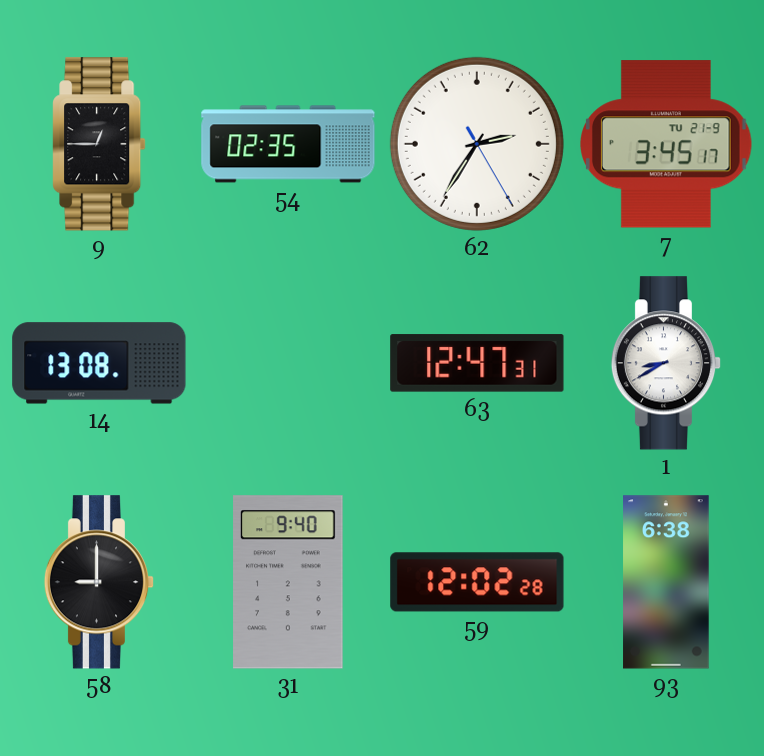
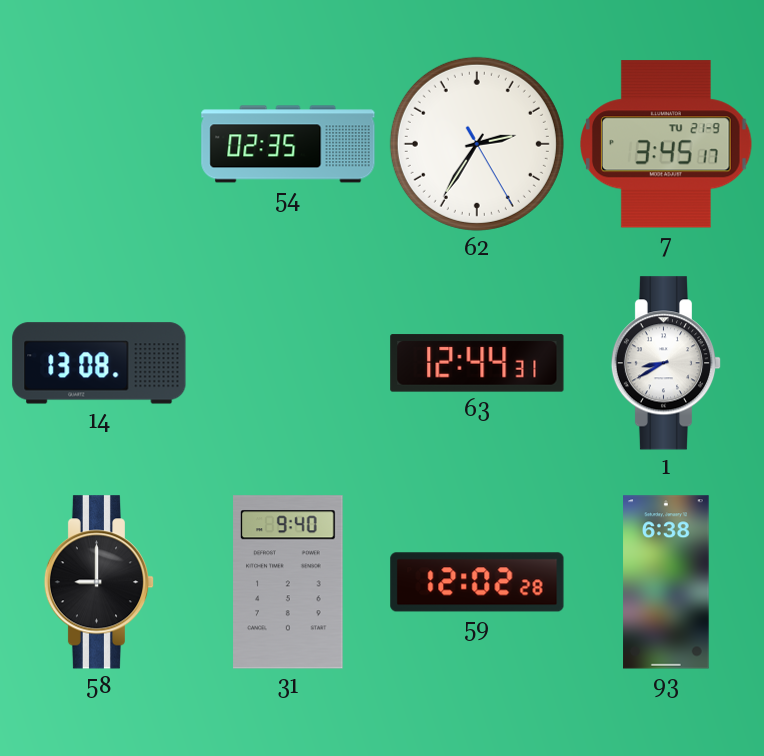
9: 12:45 -> none
63: 12:47 -> 12:44
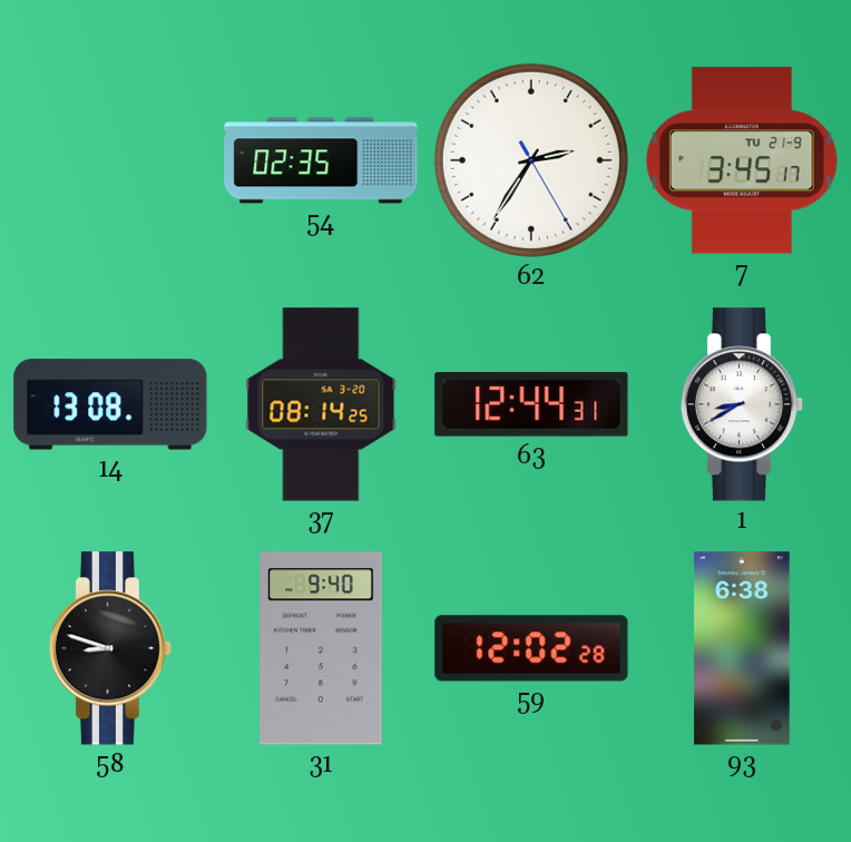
37: none -> 08:14
58: 9:00 -> 8:48
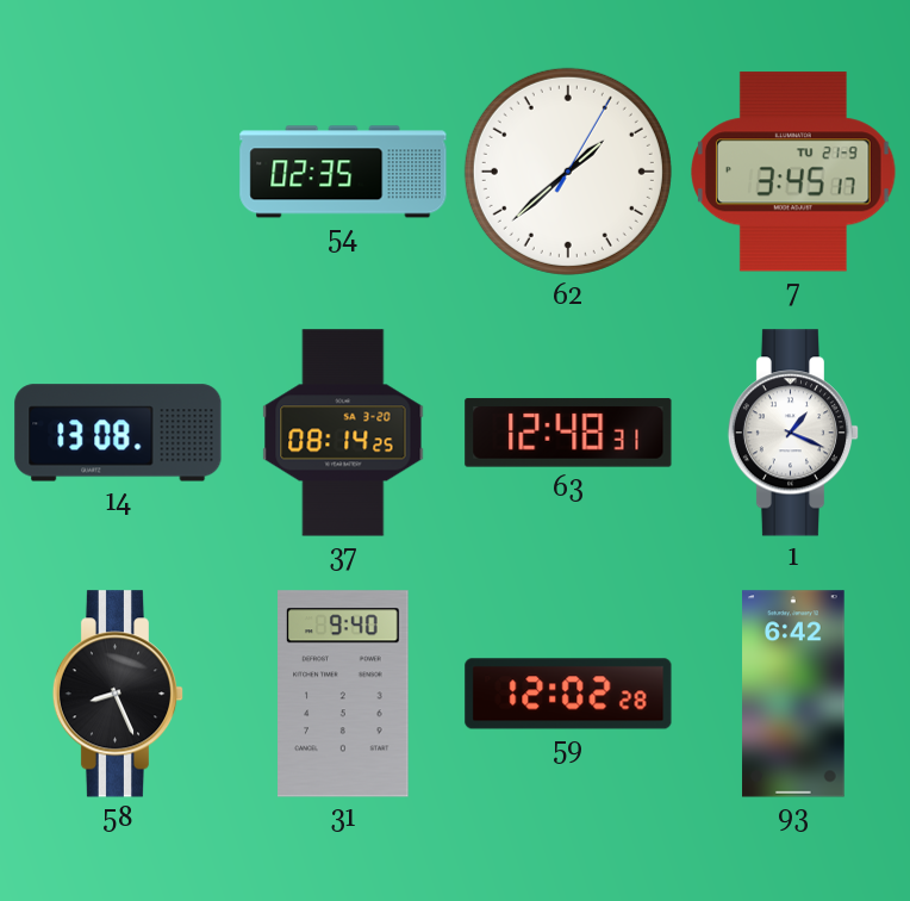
62: 2:35 -> 1:38
63: 12:44 -> 12:48
1: 8:40 -> 1:19
58: 8:48 -> 8:26
93: 6:38 -> 6:42
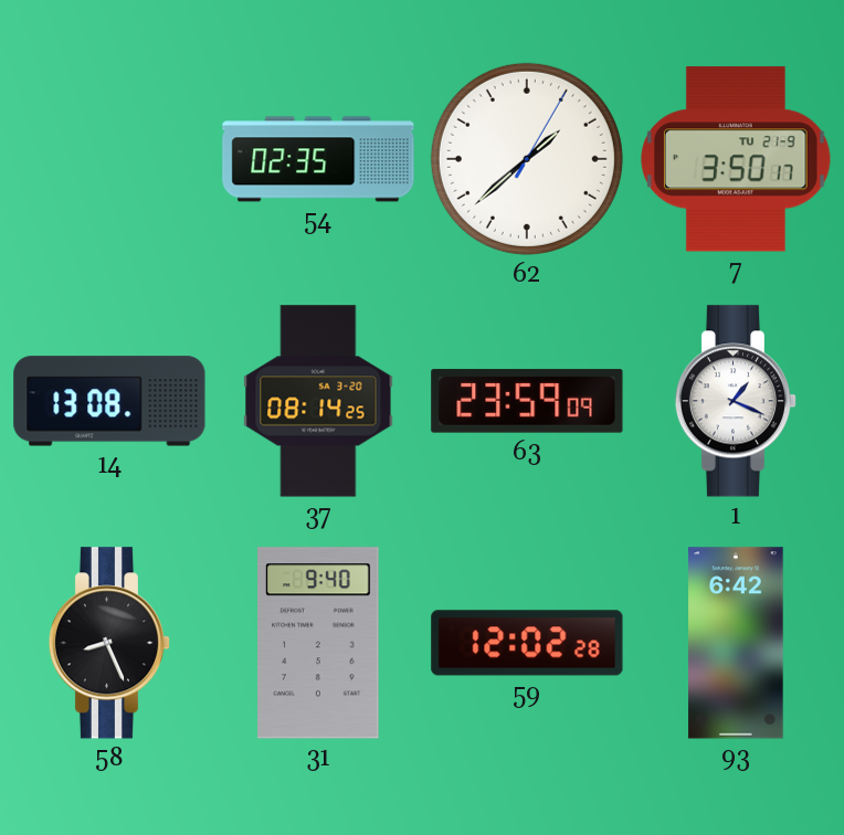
7: 3:45 -> 3:50
63: 12:48 -> 23:59
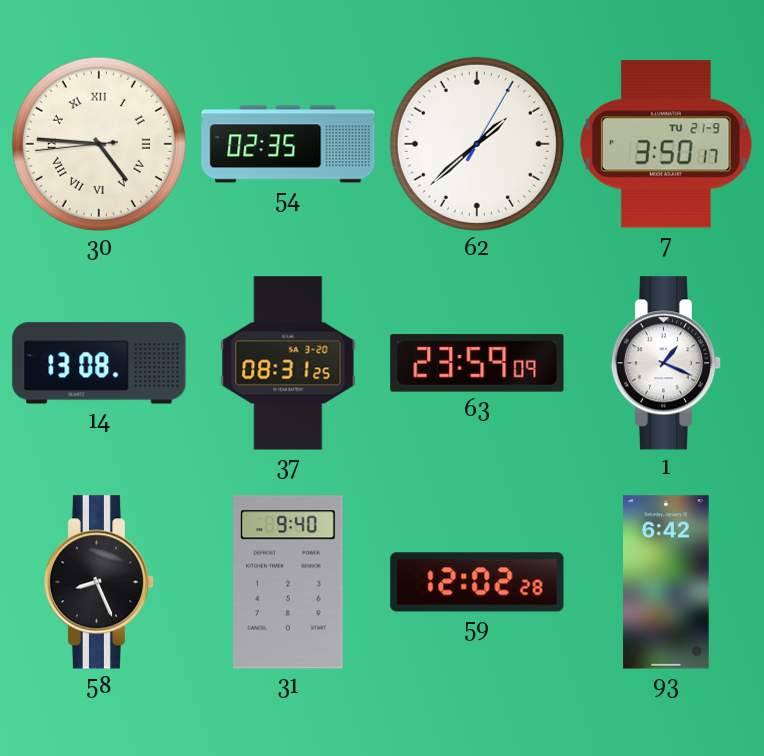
30: none -> 4:45
37: 08:14 -> 08:31
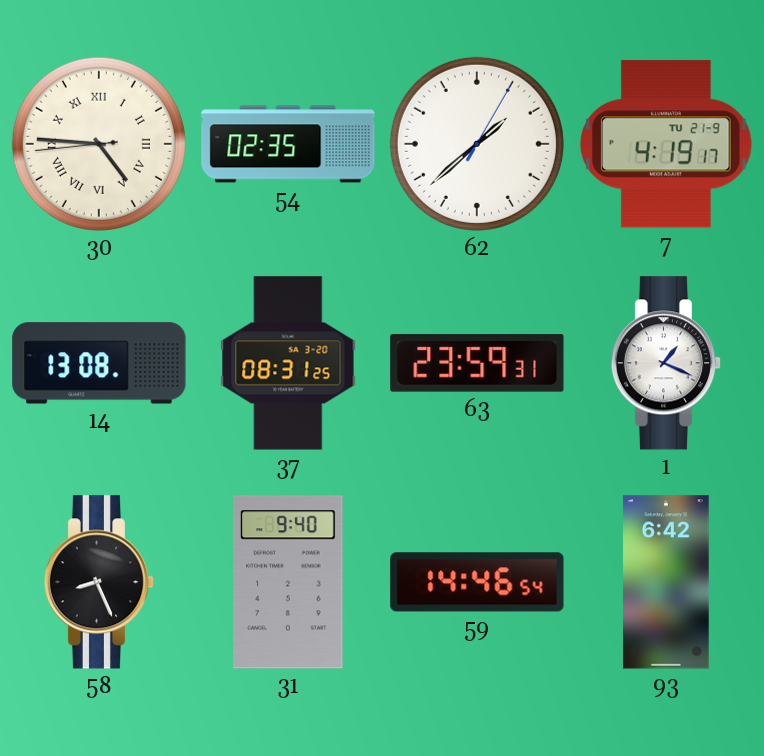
7: 3:50 -> 4:19
63: 23:59:09 -> 23:59:31
59: 12:02 -> 14:46
